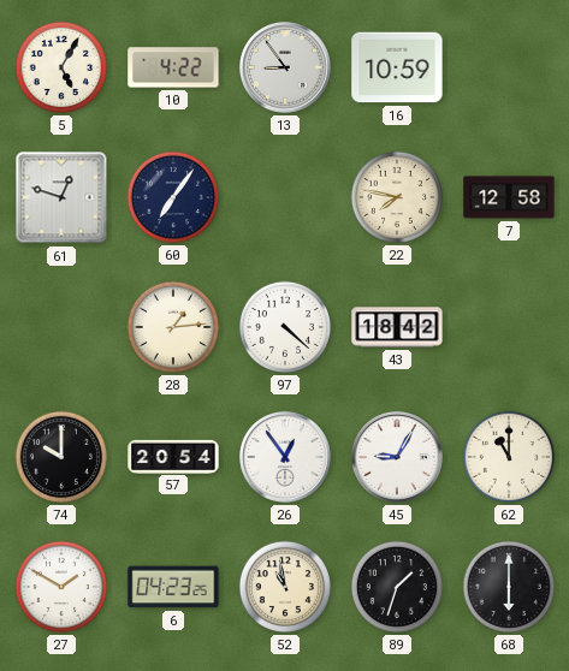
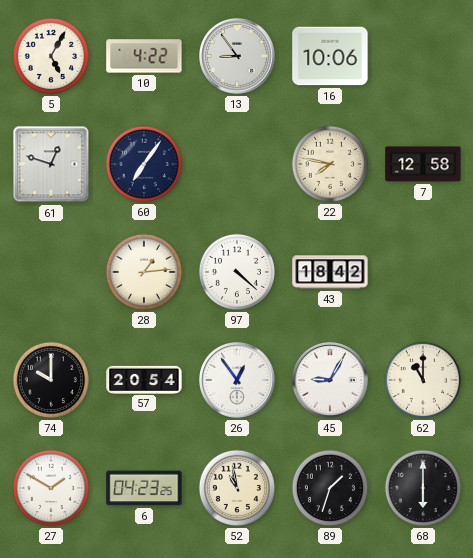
16: 10:59 -> 10:06
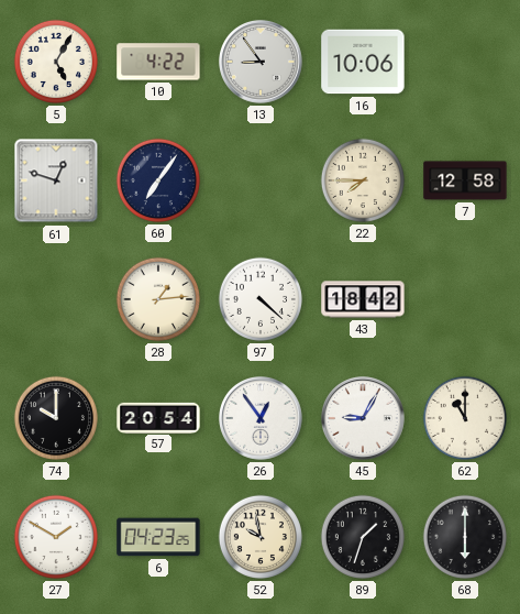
22: 7:47 -> 7:45
52: 10:58 -> 9:58
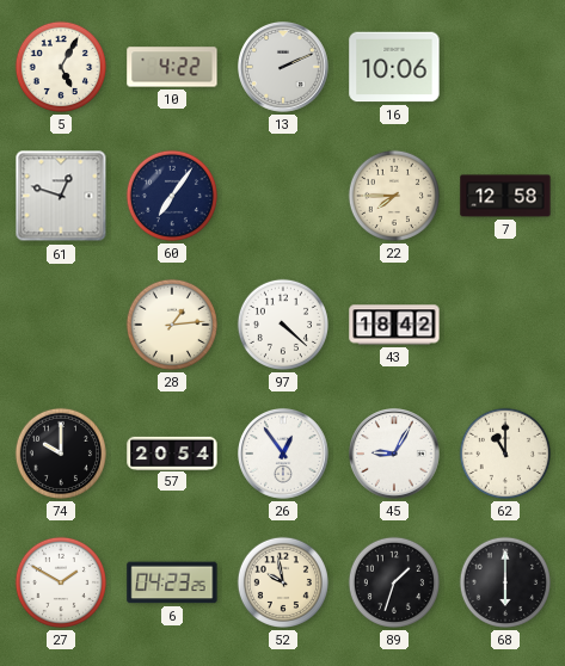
13: 8:54 -> 2:11
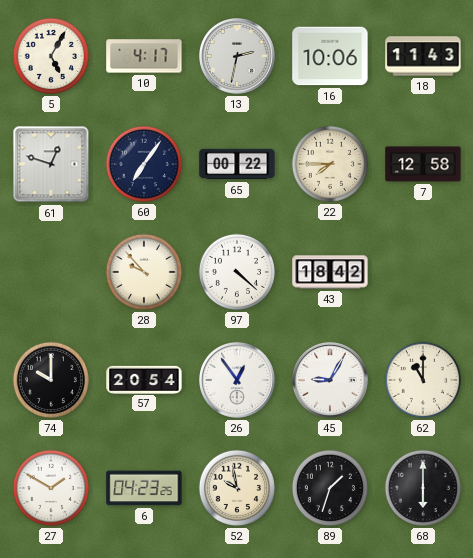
10: 4:22 -> 4:17
13: 2:11 -> 2:32
18: none -> 11:43
65: none -> 00:22
28: 1:14 -> 9:53
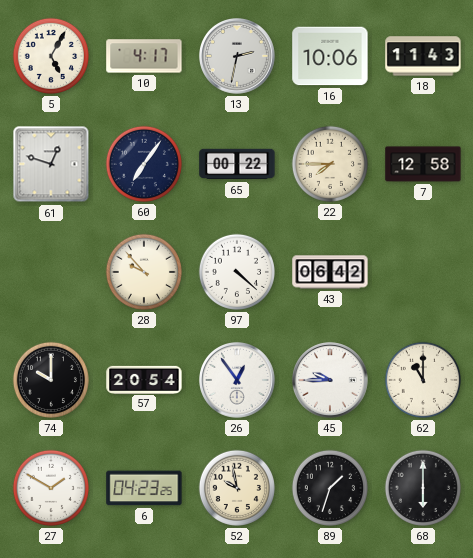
43: 18:42 -> 06:42
45: 9:05 -> 9:45
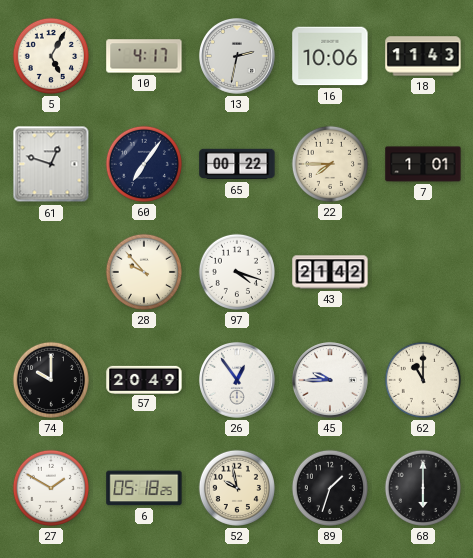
7: 12:58 -> 1:01
97: 4:22 -> 4:18
43: 06:42 -> 21:42
57: 20:54 -> 20:49
6: 04:23 -> 05:18
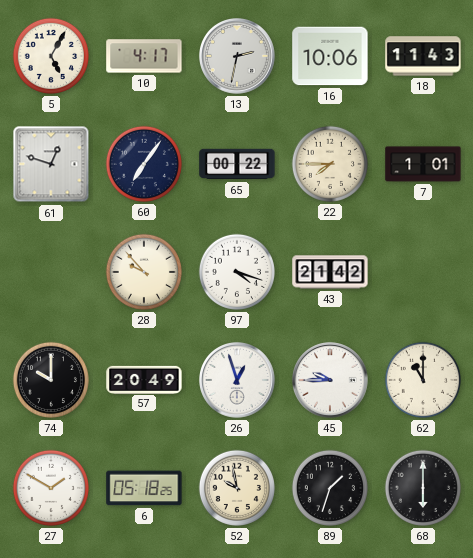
26: 12:54 -> 12:57
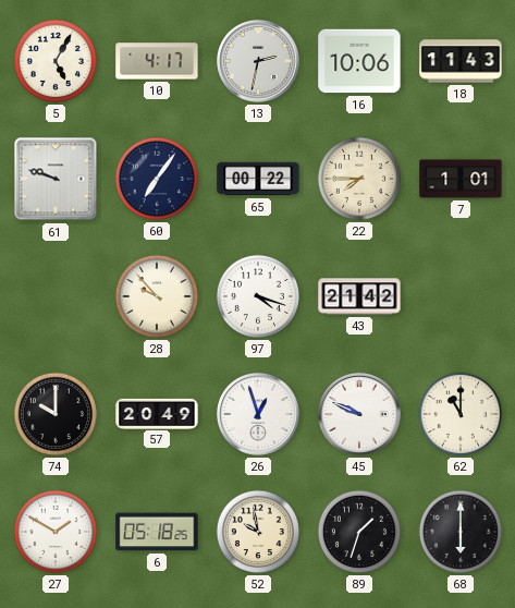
61: 12:48 -> 9:48
45: 9:45 -> 9:49
